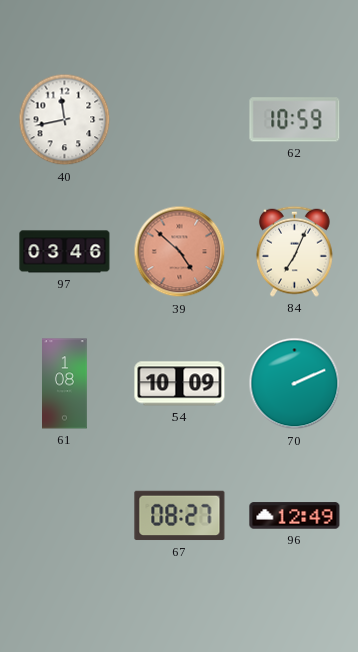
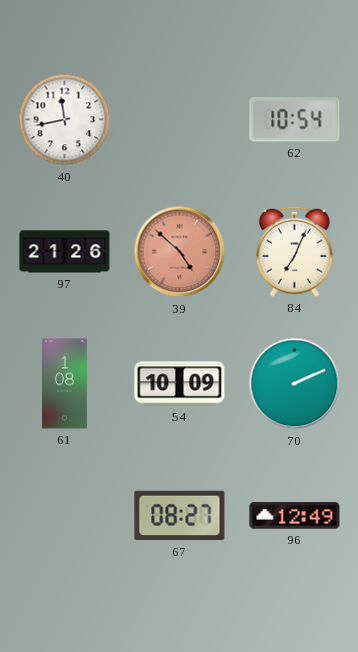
62: 10:59 -> 10:54
97: 03:46 -> 21:26
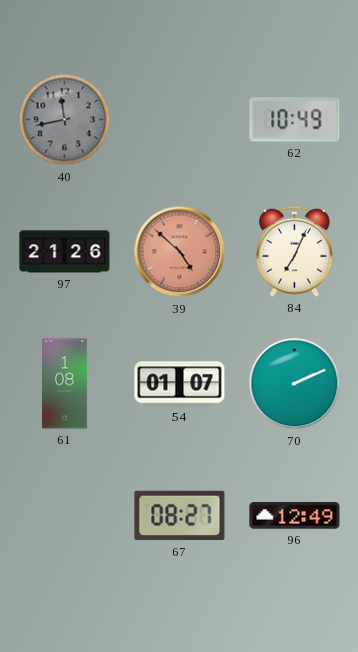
40 dial: white -> grey
62: 10:54 -> 10:49
54: 10:09 -> 01:07
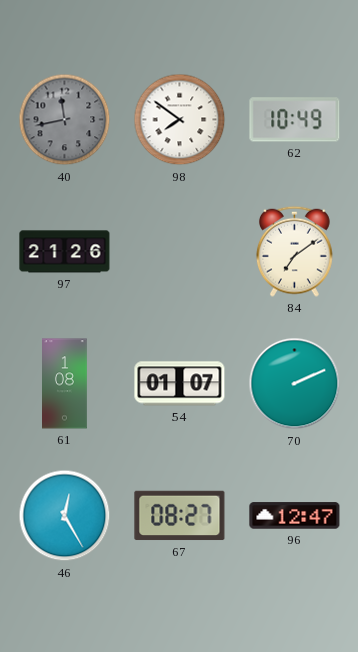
98: none -> 7:51
39: 4:52 -> none
84: 7:04 -> 7:09
46: none -> 12:25
96: 12:49 -> 12:47
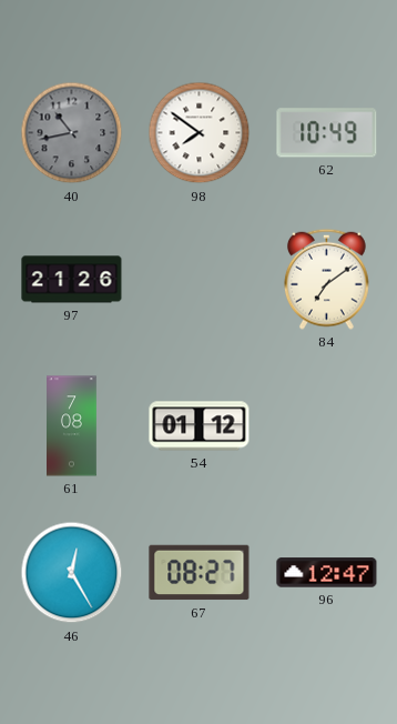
40: 11:43 -> 10:43
61: 1:08 -> 7:08
54: 01:07 -> 01:12
70: 2:11 -> none
